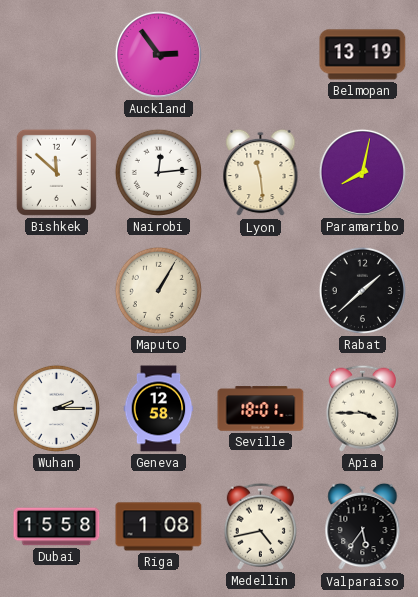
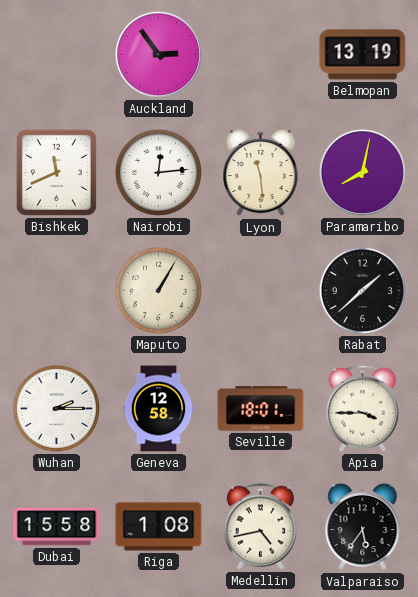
Bishkek: 11:52 -> 11:41
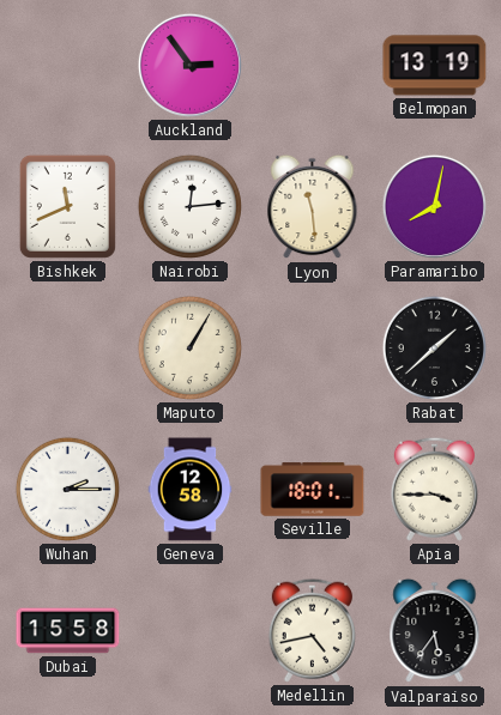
Riga: 1:08 -> none
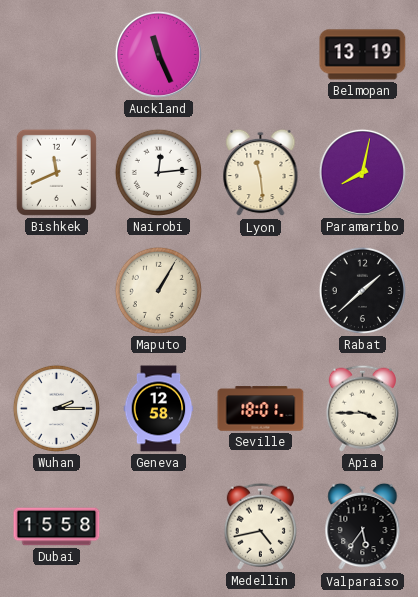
Auckland: 2:54 -> 11:26
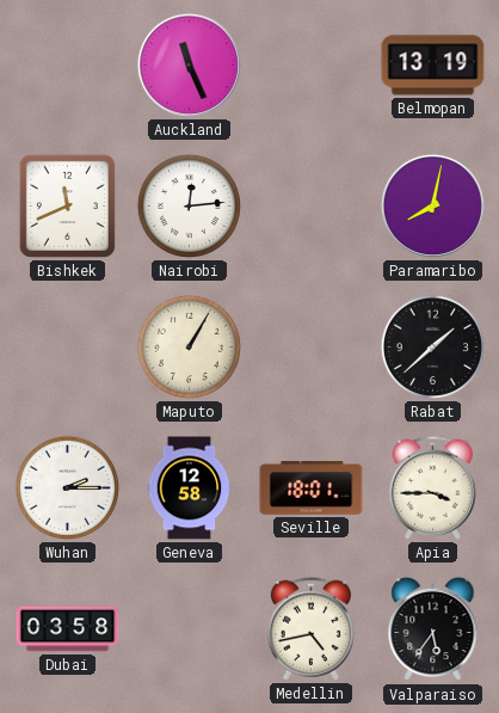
Lyon: 11:29 -> none
Dubai: 15:58 -> 03:58
